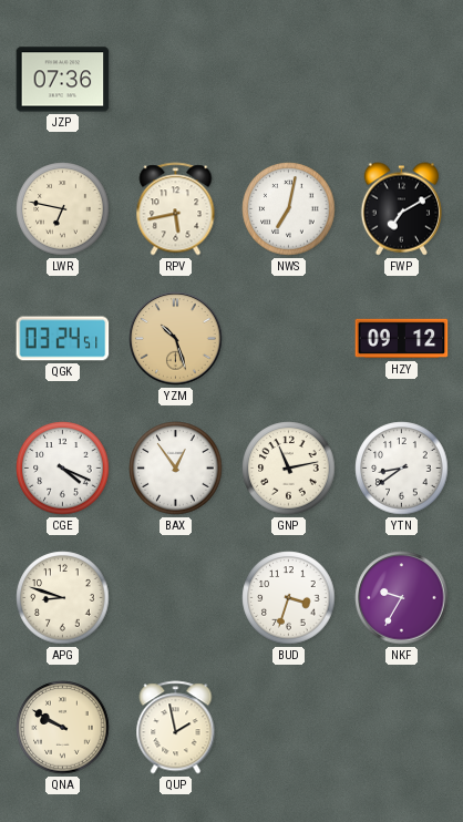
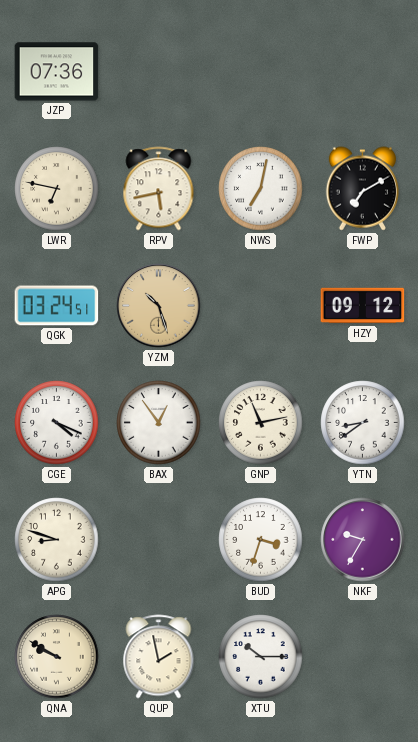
XTU: none -> 10:15
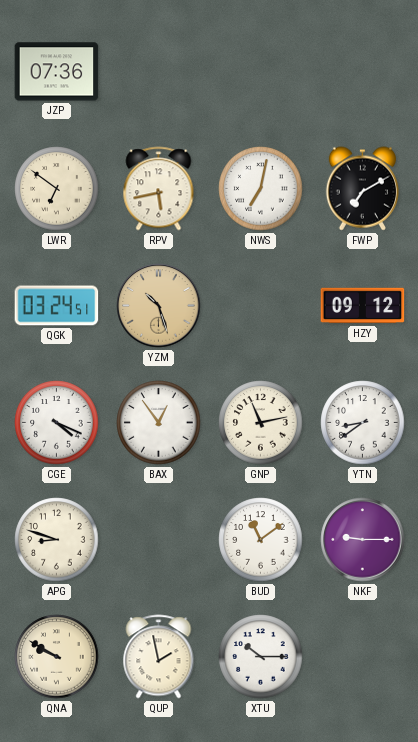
LWR: 6:47 -> 6:51
BUD: 3:33 -> 11:09
NKF: 9:35 -> 9:15
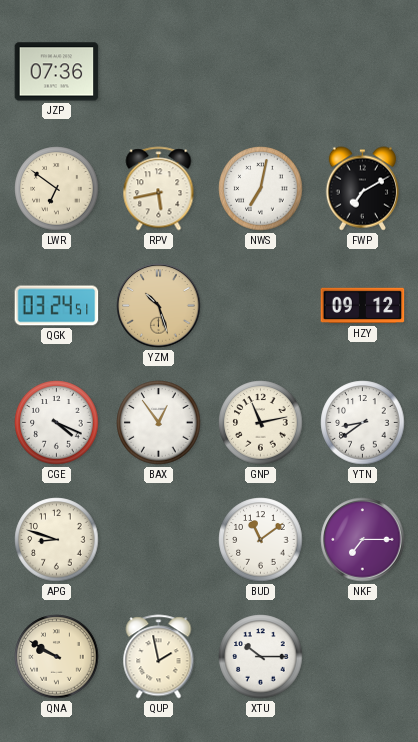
NKF: 9:15 -> 7:15
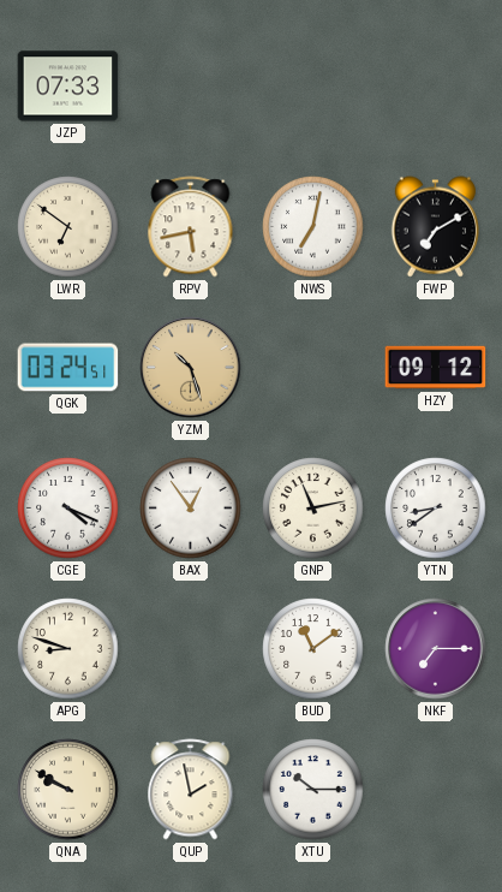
JZP: 07:36 -> 07:33
